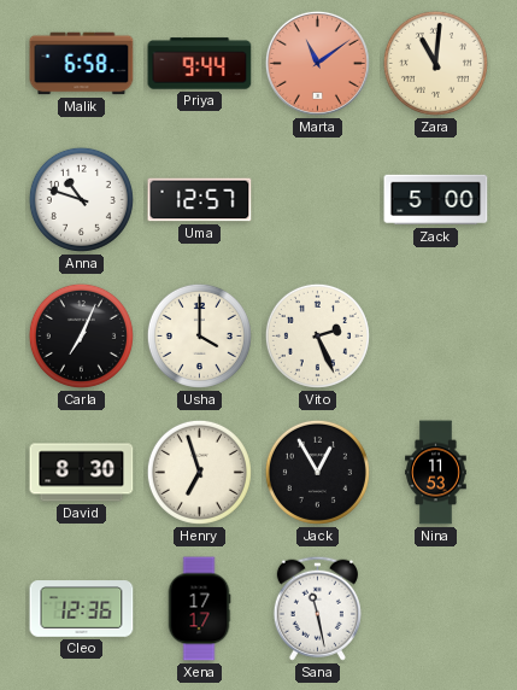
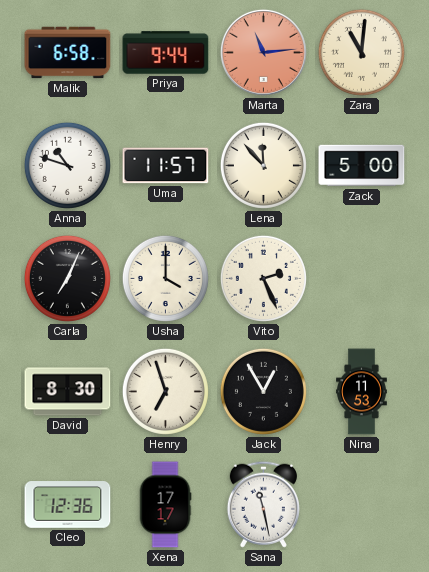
Marta: 11:09 -> 11:14
Uma: 12:57 -> 11:57
Lena: none -> 11:53
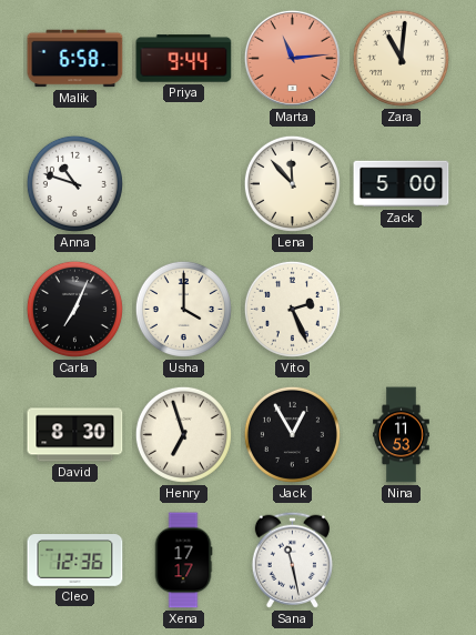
Uma: 11:57 -> none
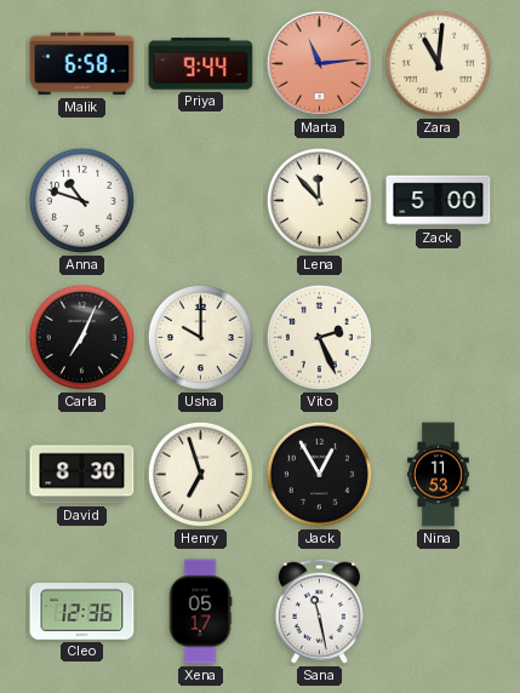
Usha: 4:00 -> 10:00
Xena: 17:17 -> 05:17
